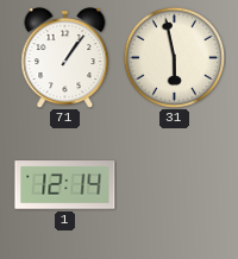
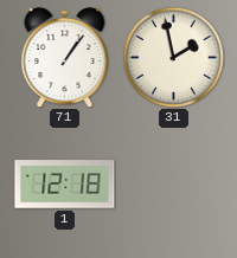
31: 5:58 -> 1:58
1: 12:14 -> 12:18
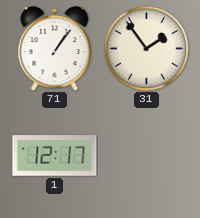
31: 1:58 -> 1:54
1: 12:18 -> 12:17
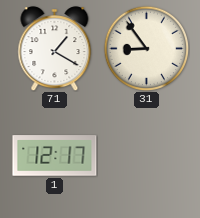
71: 1:06 -> 1:20
31: 1:54 -> 8:54
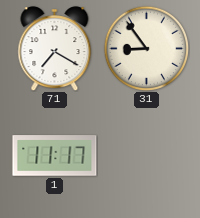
71: 1:20 -> 7:20
1: 12:17 -> 11:17
